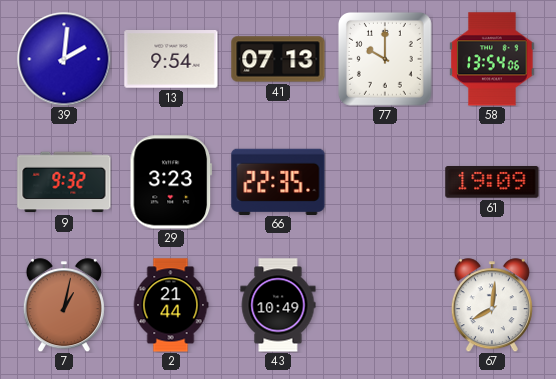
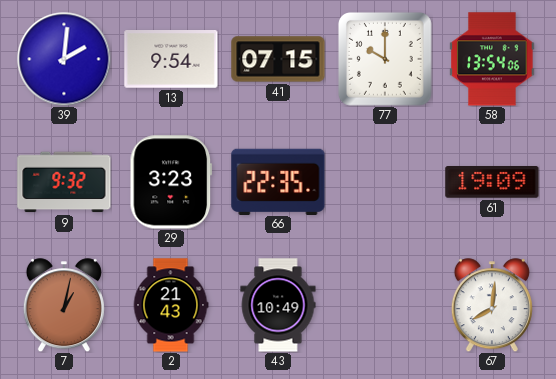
41: 07:13 -> 07:15
2: 21:44 -> 21:43
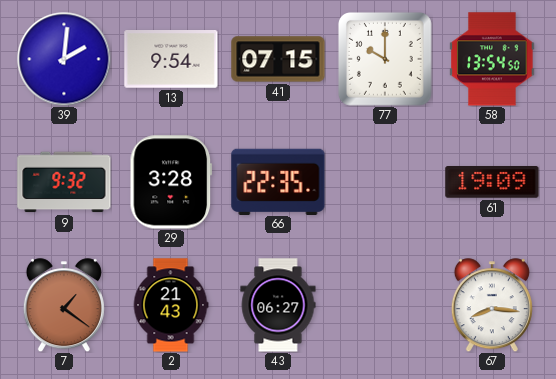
58: 13:54:06 -> 13:54:50
29: 3:23 -> 3:28
7: 1:02 -> 1:21
43: 10:49 -> 06:27
67: 8:01 -> 8:16
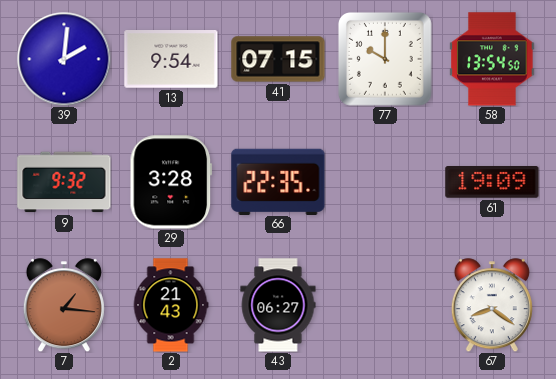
7: 1:21 -> 1:16
67: 8:16 -> 8:21
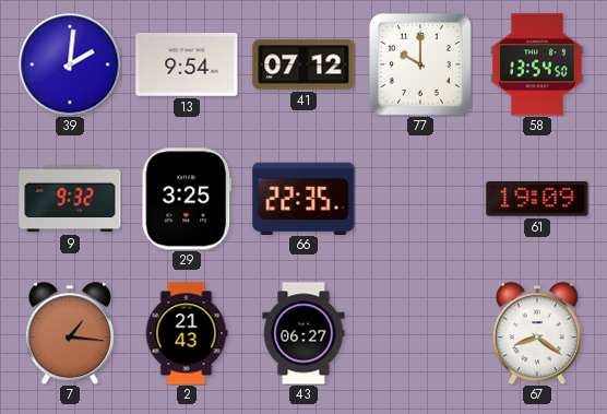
41: 07:15 -> 07:12
29: 3:28 -> 3:25
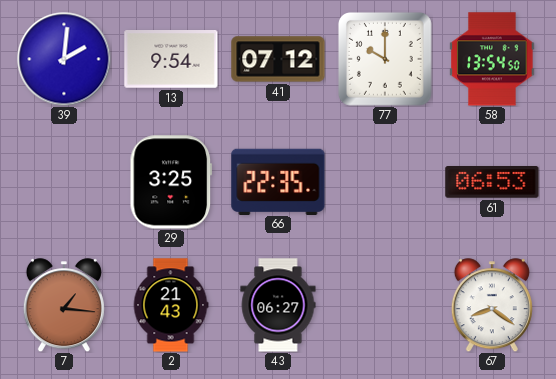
9: 9:32 -> none
61: 19:09 -> 06:53
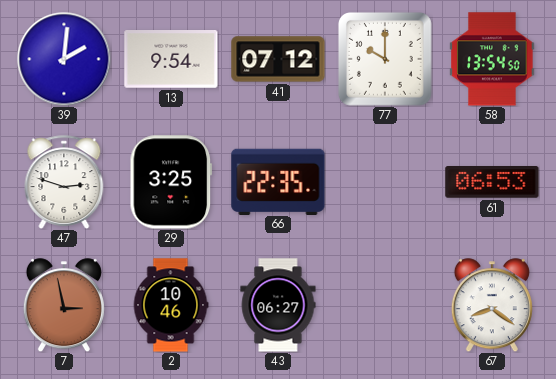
47: none -> 2:48
7: 1:16 -> 2:58
2: 21:43 -> 10:46
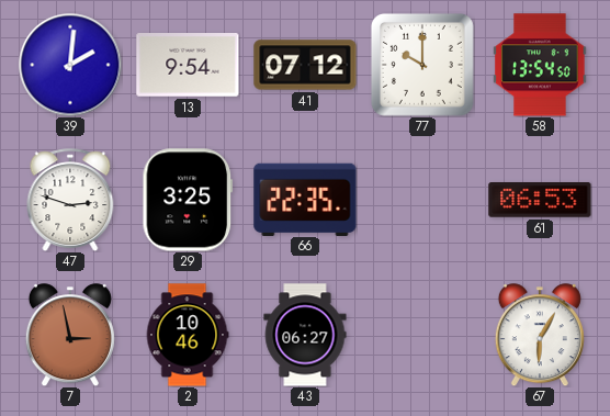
67: 8:21 -> 6:05
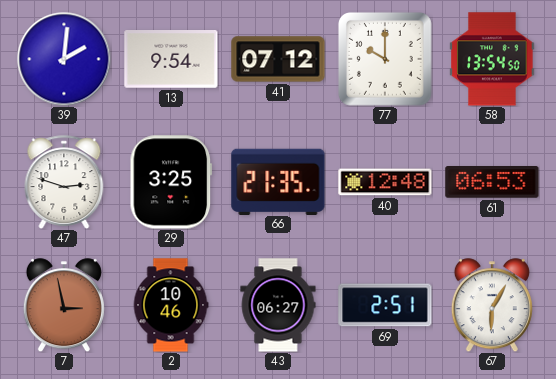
66: 22:35 -> 21:35
40: none -> 12:48
69: none -> 2:51
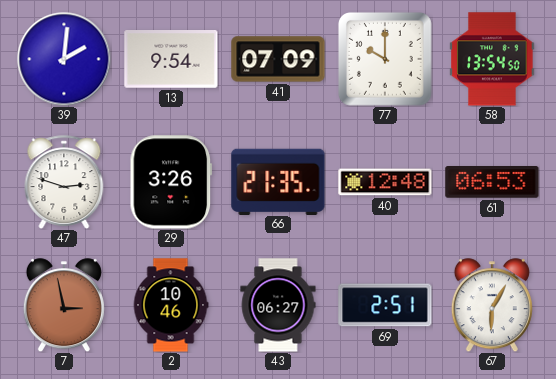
41: 07:12 -> 07:09
29: 3:25 -> 3:26
